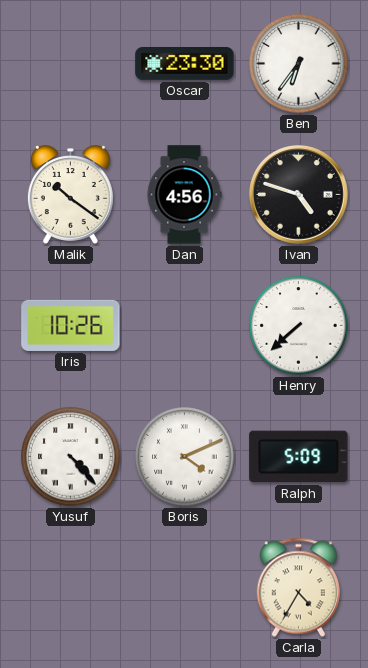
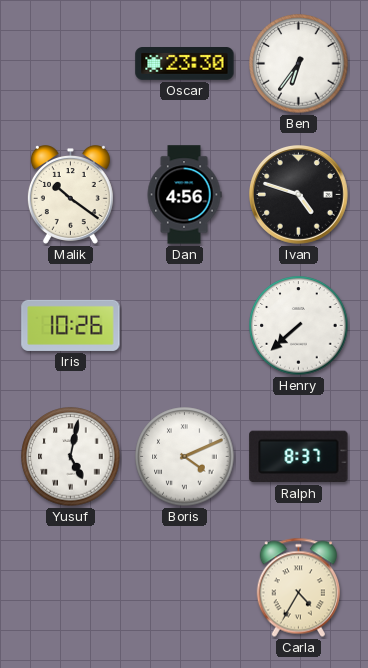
Yusuf: 4:23 -> 5:02
Ralph: 5:09 -> 8:37
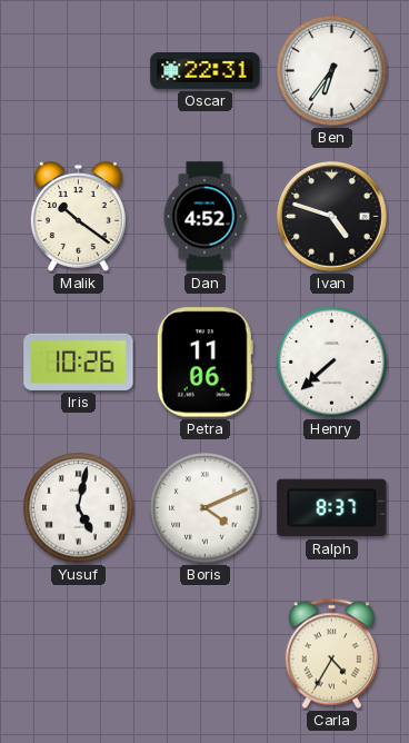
Oscar: 23:30 -> 22:31
Dan: 4:56 -> 4:52
Petra: none -> 11:06
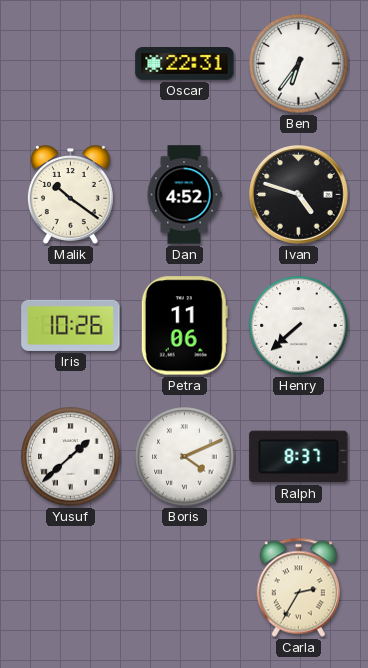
Yusuf: 5:02 -> 1:38
Carla: 4:35 -> 2:35
